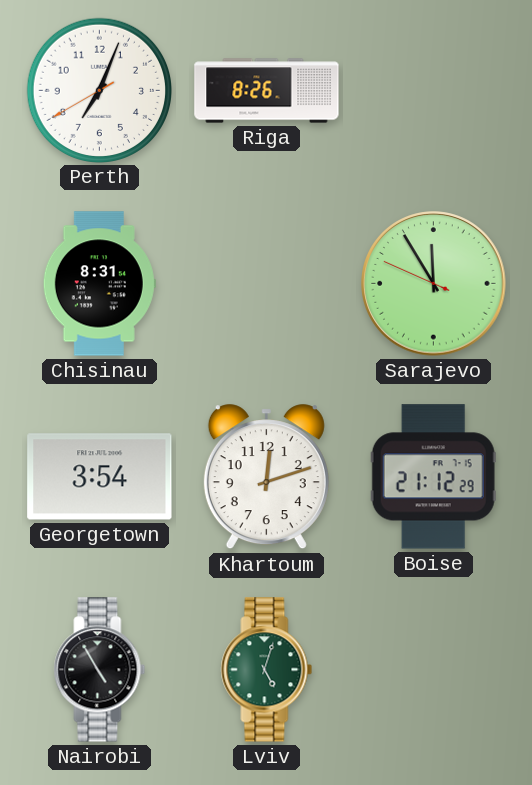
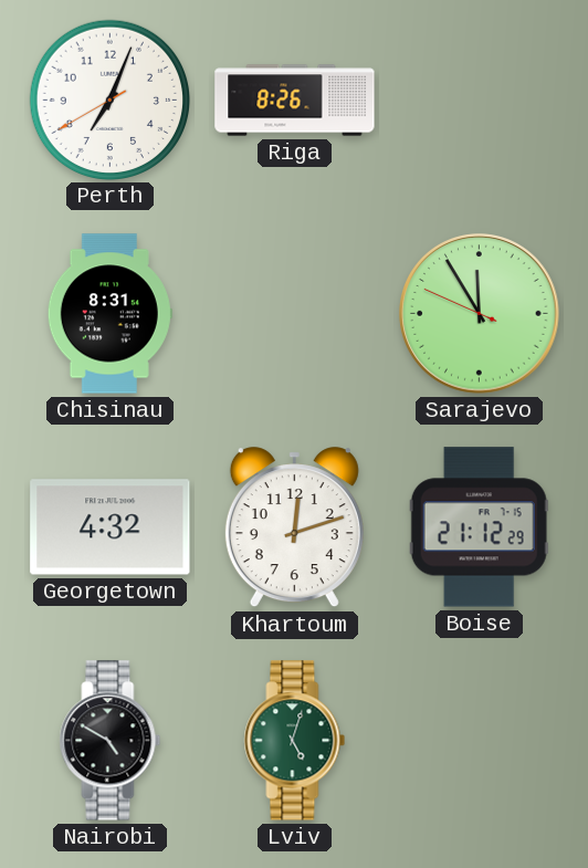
Georgetown: 3:54 -> 4:32
Nairobi: 4:55 -> 4:50
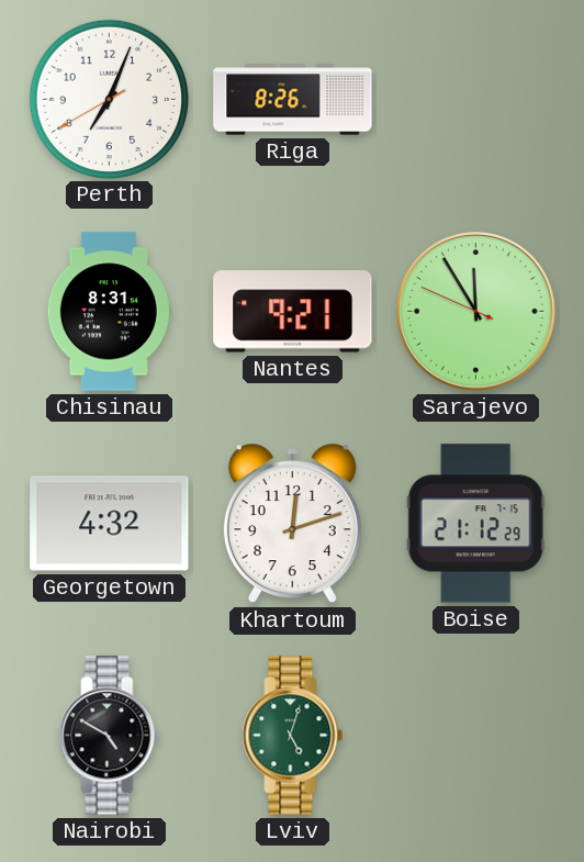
Nantes: none -> 9:21
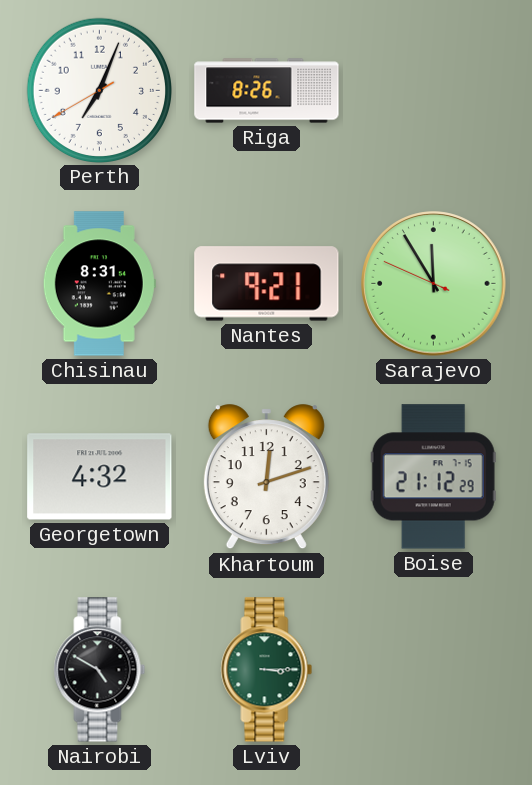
Lviv: 5:03 -> 3:15
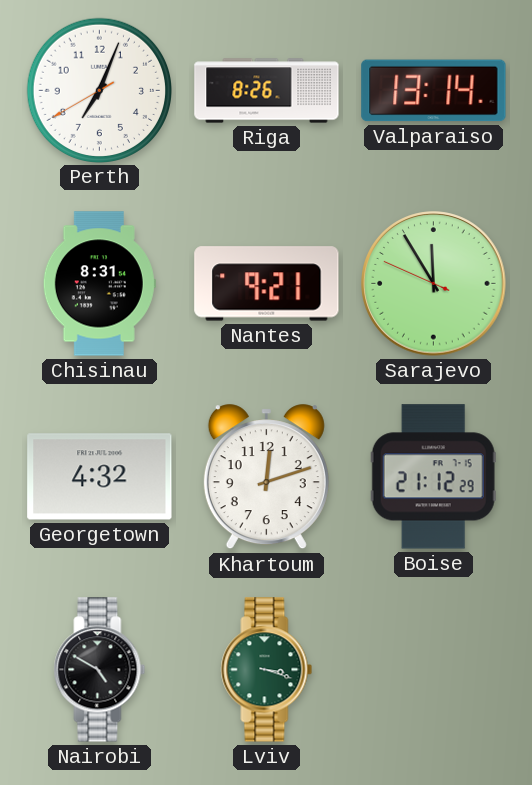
Valparaiso: none -> 13:14
Lviv: 3:15 -> 3:18
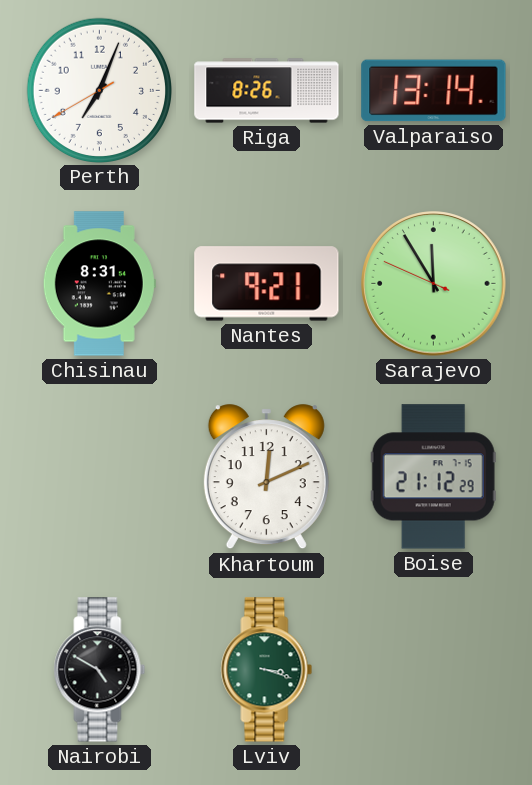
Georgetown: 4:32 -> none
Khartoum: 12:12 -> 12:11
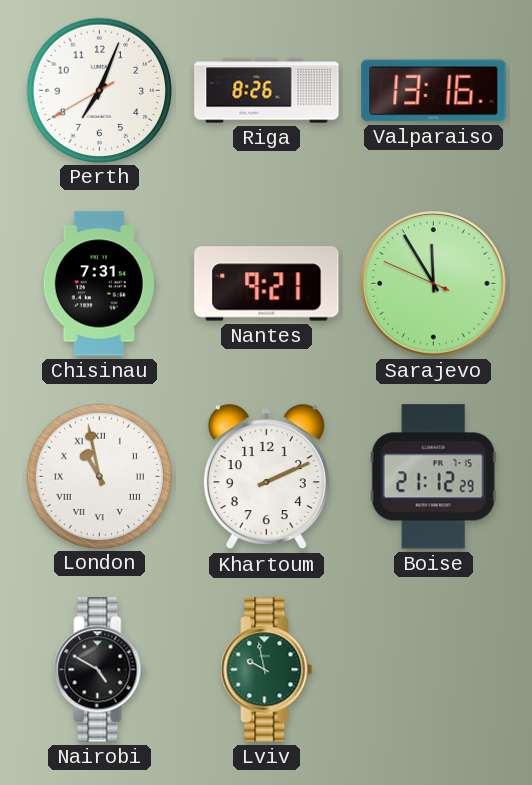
Valparaiso: 13:14 -> 13:16
Chisinau: 8:31 -> 7:31
London: none -> 10:58
Khartoum: 12:11 -> 2:11
Lviv: 3:18 -> 9:58
